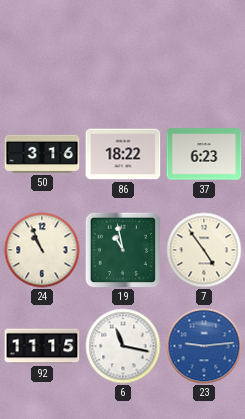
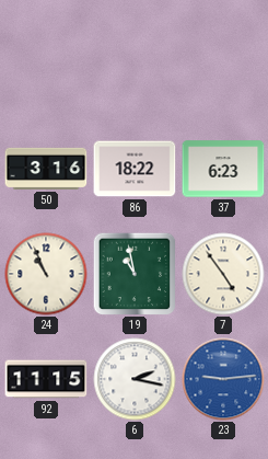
6: 11:17 -> 2:17
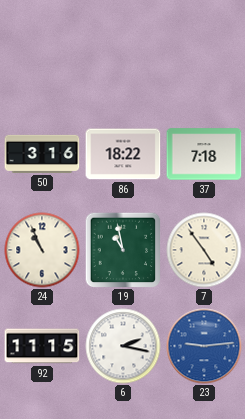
37: 6:23 -> 7:18
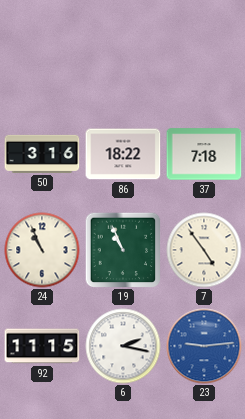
19: 10:58 -> 10:56
